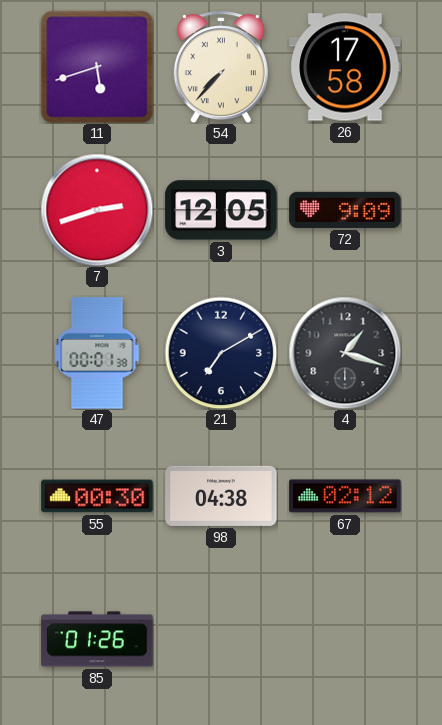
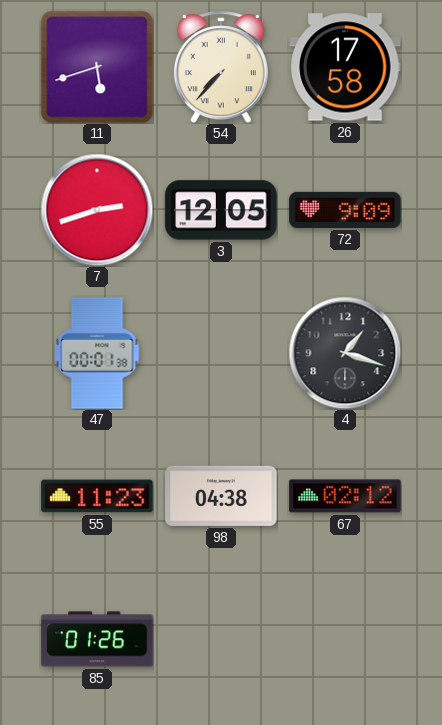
21: 7:10 -> none
55: 00:30 -> 11:23
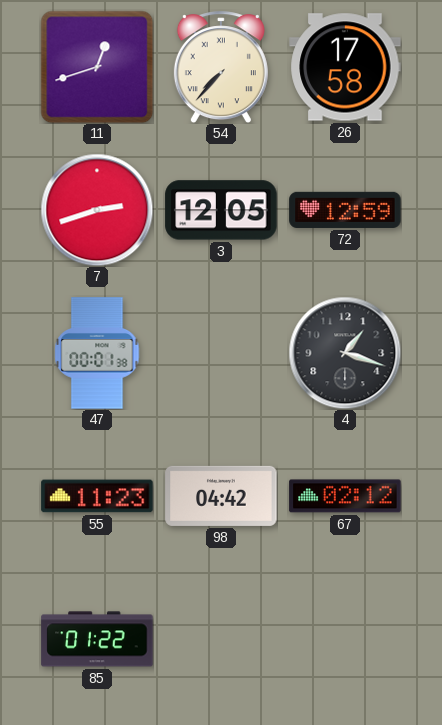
11: 5:42 -> 12:42
72: 9:09 -> 12:59
98: 04:38 -> 04:42
85: 01:26 -> 01:22
